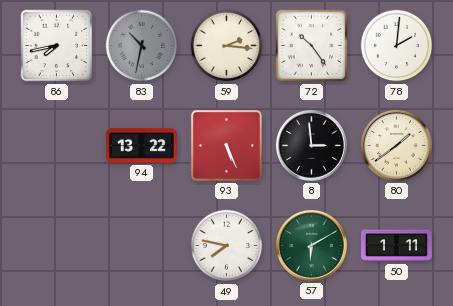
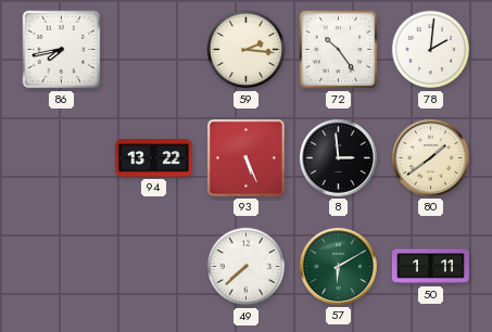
83: 10:32 -> none
49: 7:47 -> 7:38
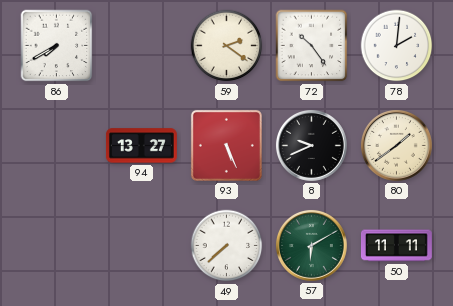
86: 7:43 -> 7:40
59: 2:16 -> 2:21
94: 13:22 -> 13:27
8: 2:59 -> 9:41
50: 1:11 -> 11:11
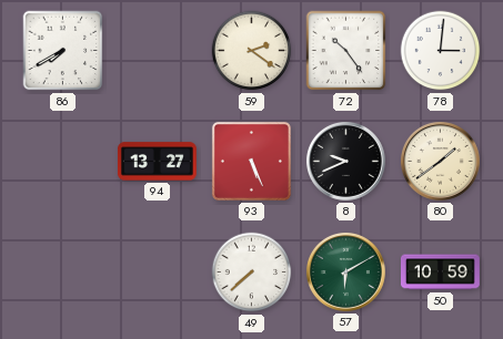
78: 2:01 -> 3:01
50: 11:11 -> 10:59
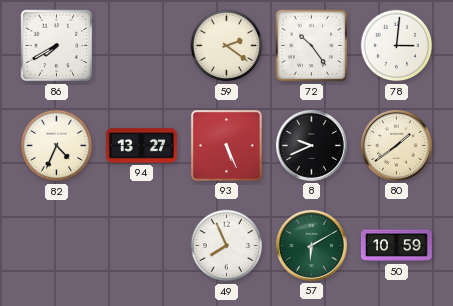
82: none -> 4:34
49: 7:38 -> 7:56
